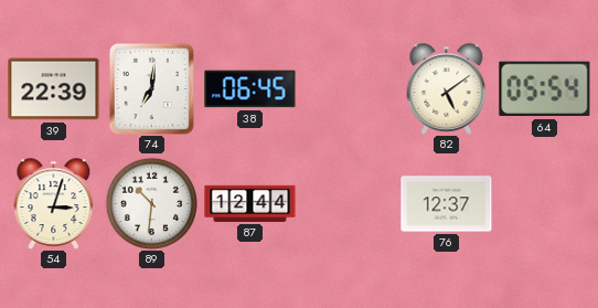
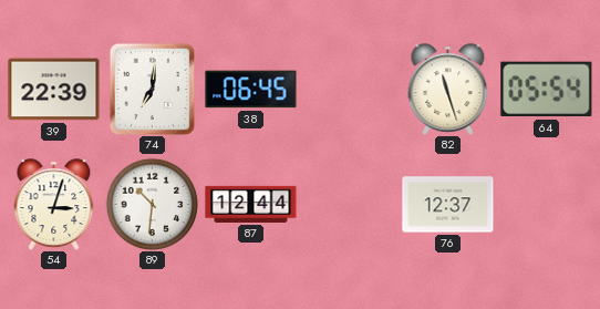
82: 5:09 -> 11:27
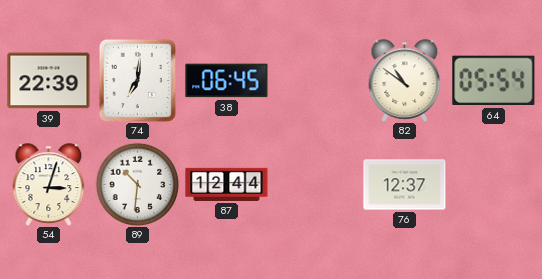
82: 11:27 -> 10:51
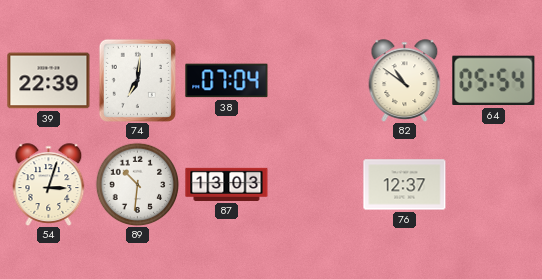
38: 06:45 -> 07:04
87: 12:44 -> 13:03
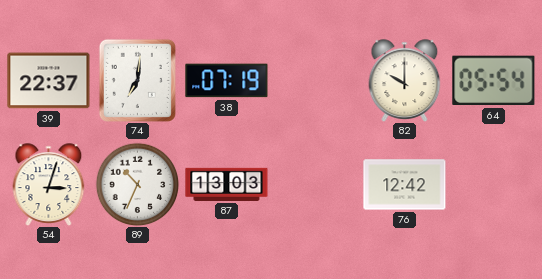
39: 22:39 -> 22:37
38: 07:04 -> 07:19
82: 10:51 -> 10:00
89: 10:31 -> 10:34
76: 12:37 -> 12:42
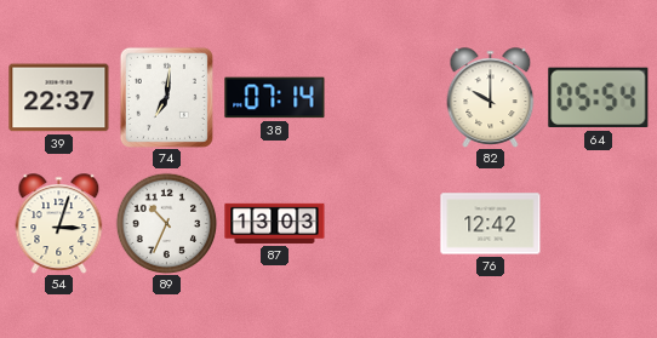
38: 07:19 -> 07:14
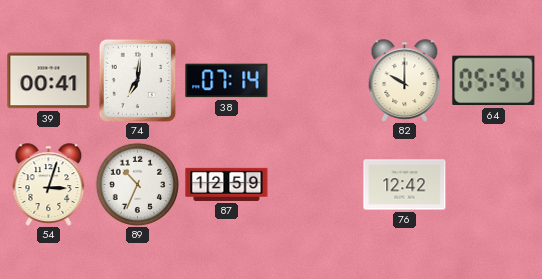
39: 22:37 -> 00:41
87: 13:03 -> 12:59
